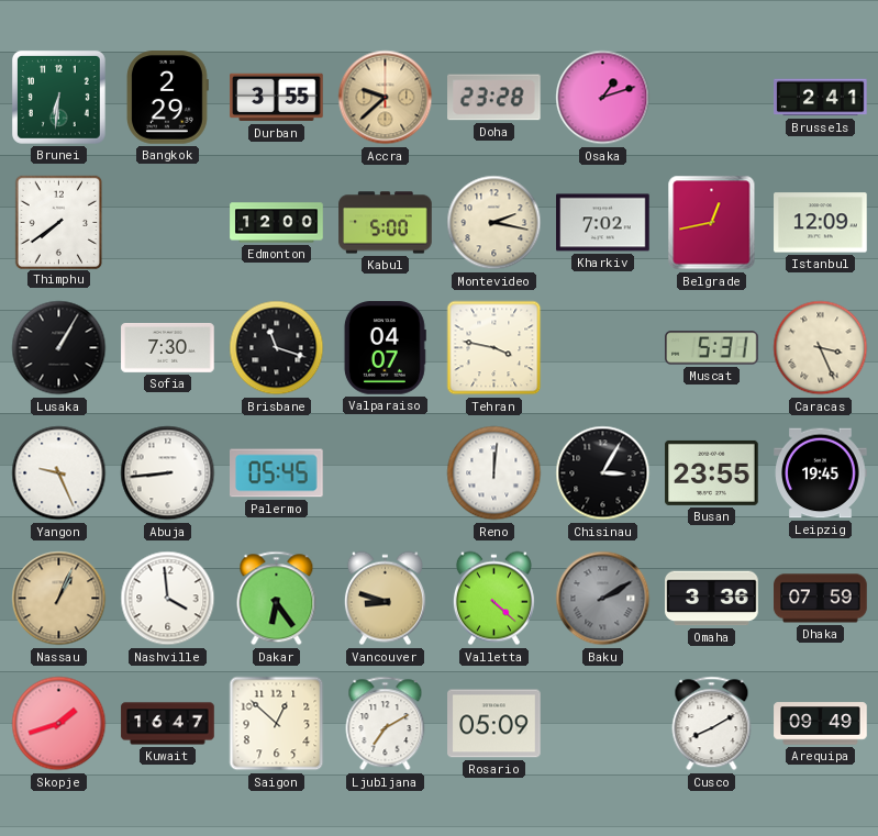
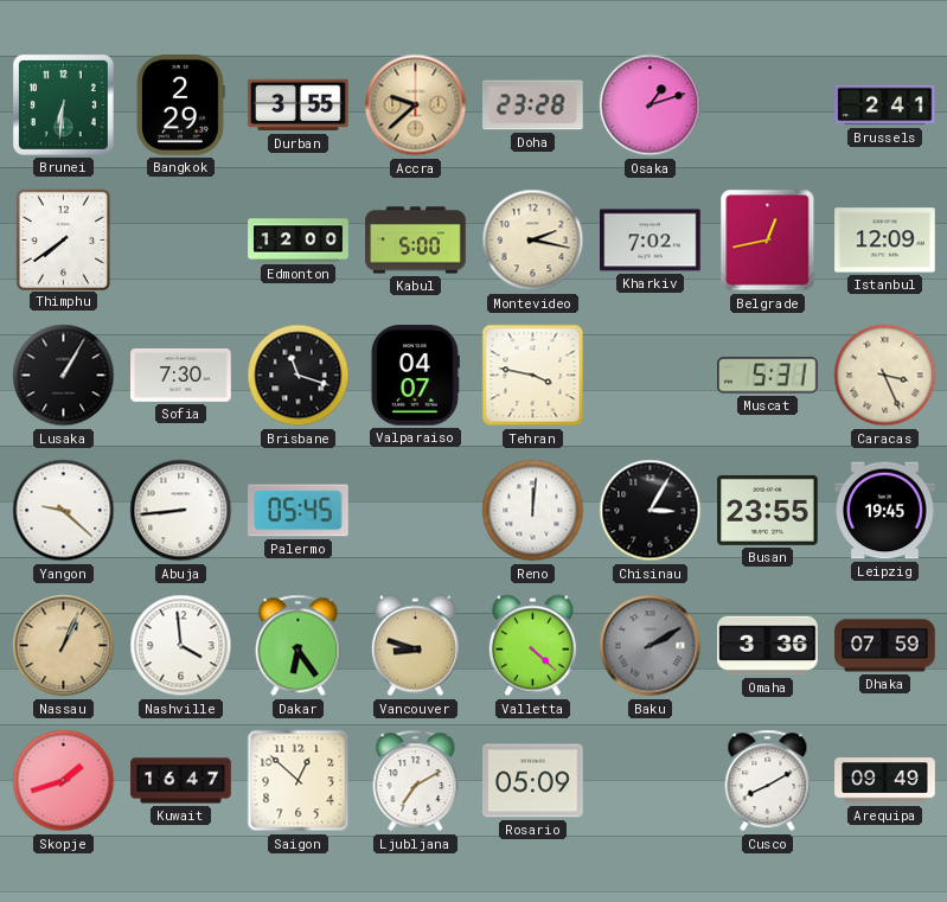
Yangon: 9:26 -> 9:22
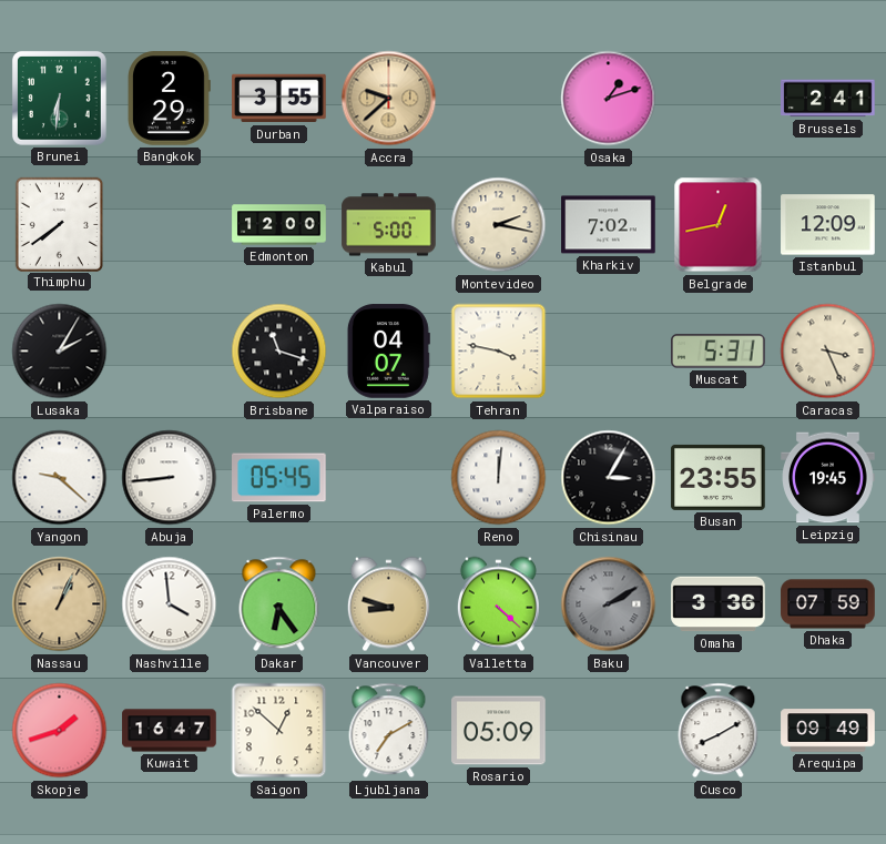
Doha: 23:28 -> none
Lusaka: 1:05 -> 2:05
Sofia: 7:30 -> none
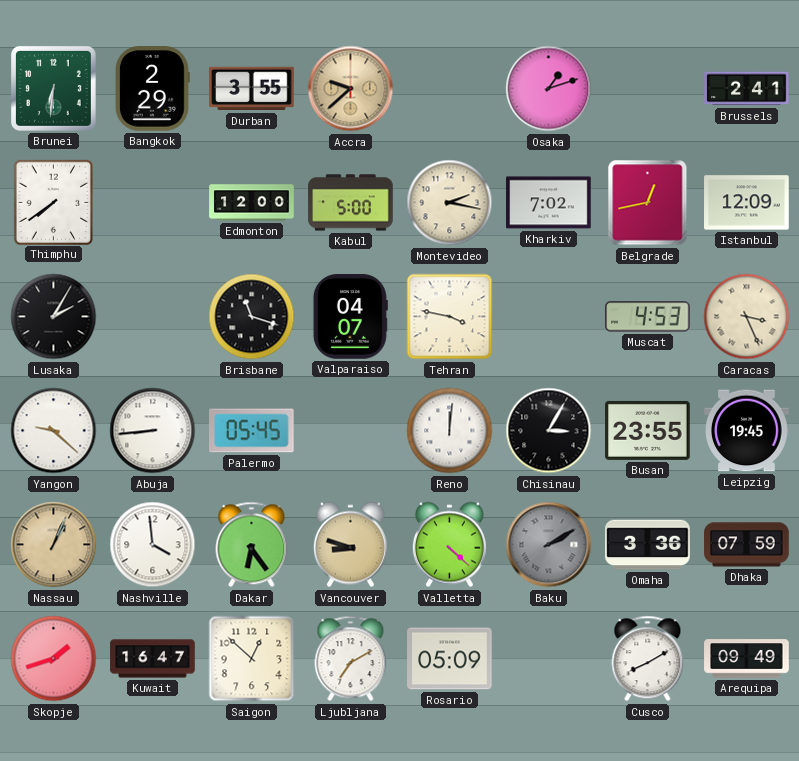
Muscat: 5:31 -> 4:53
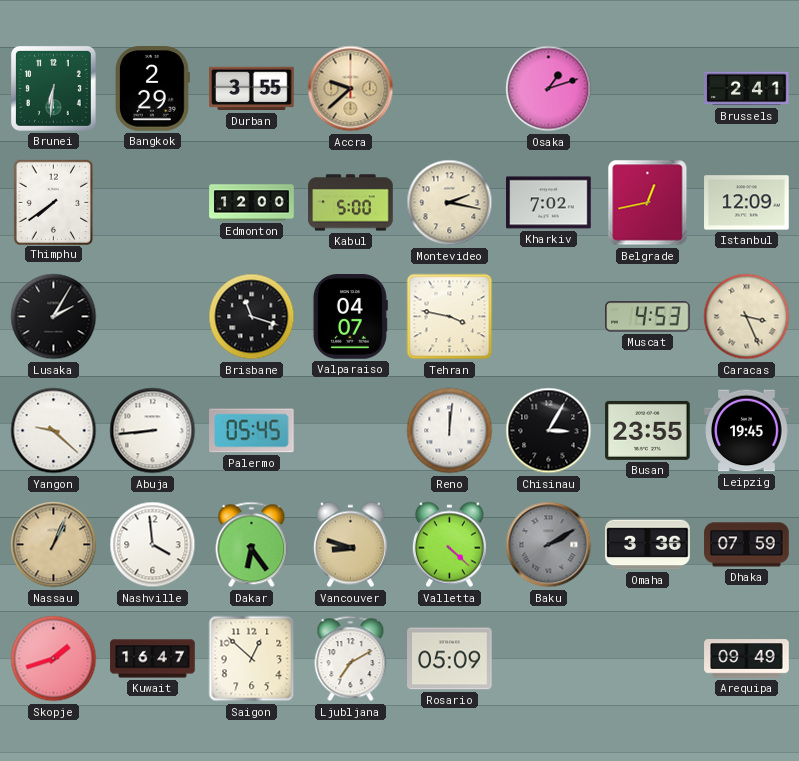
Cusco: 8:10 -> none
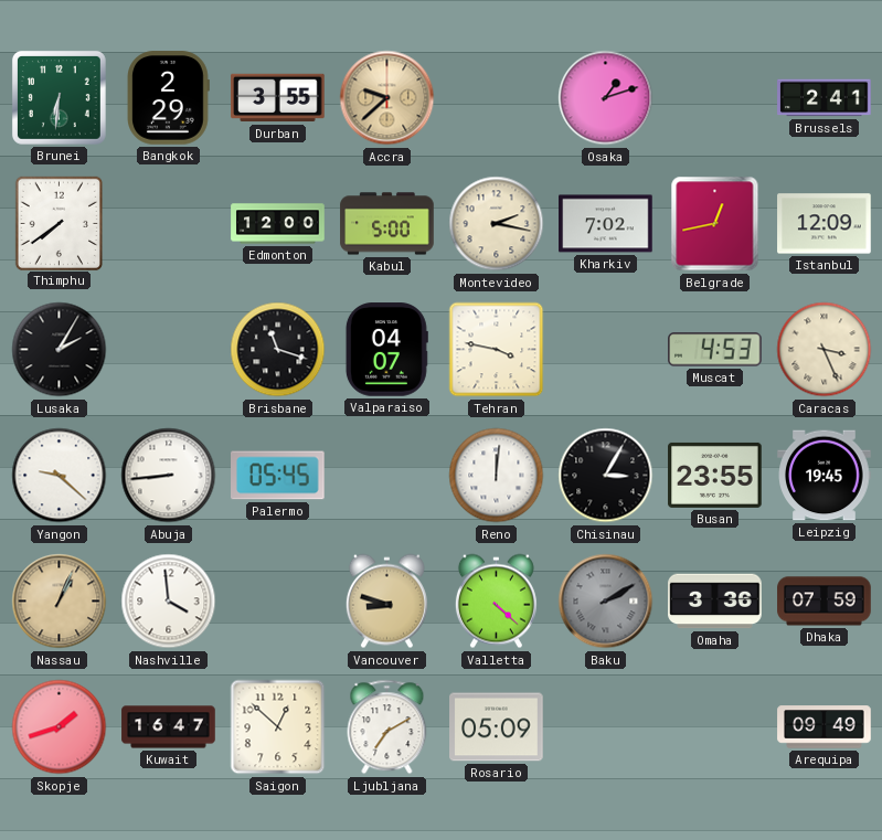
Dakar: 6:24 -> none
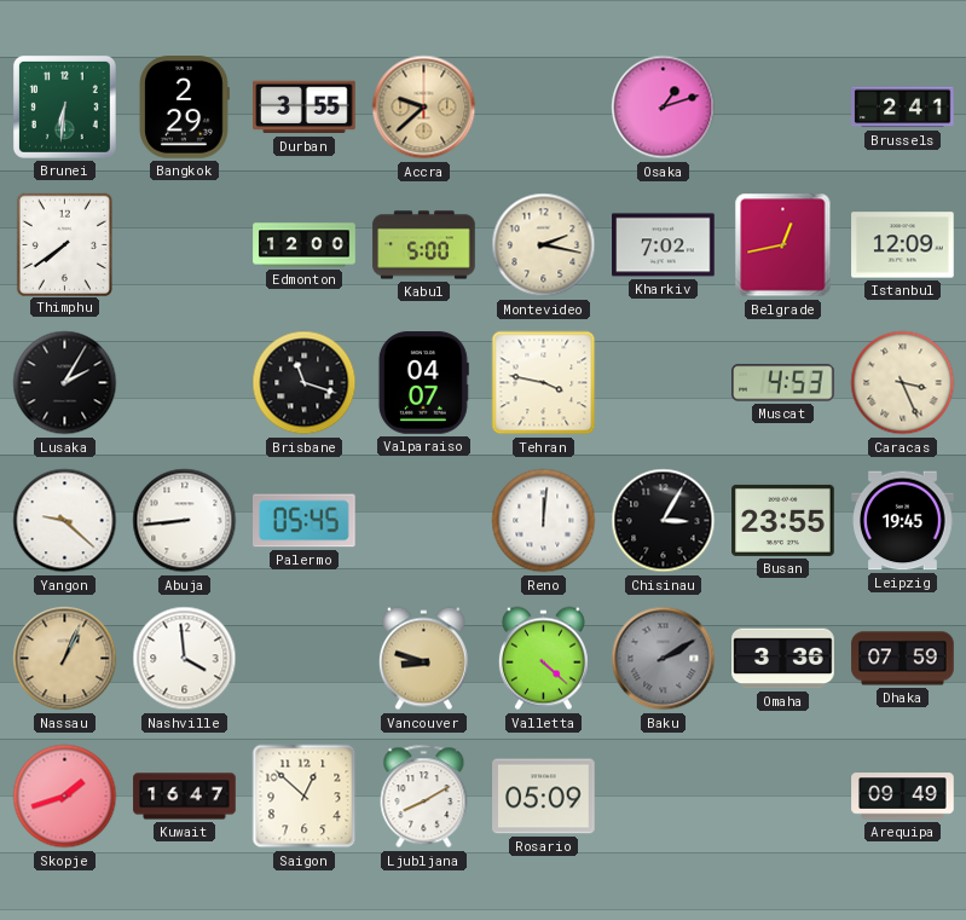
Ljubljana: 7:10 -> 8:10
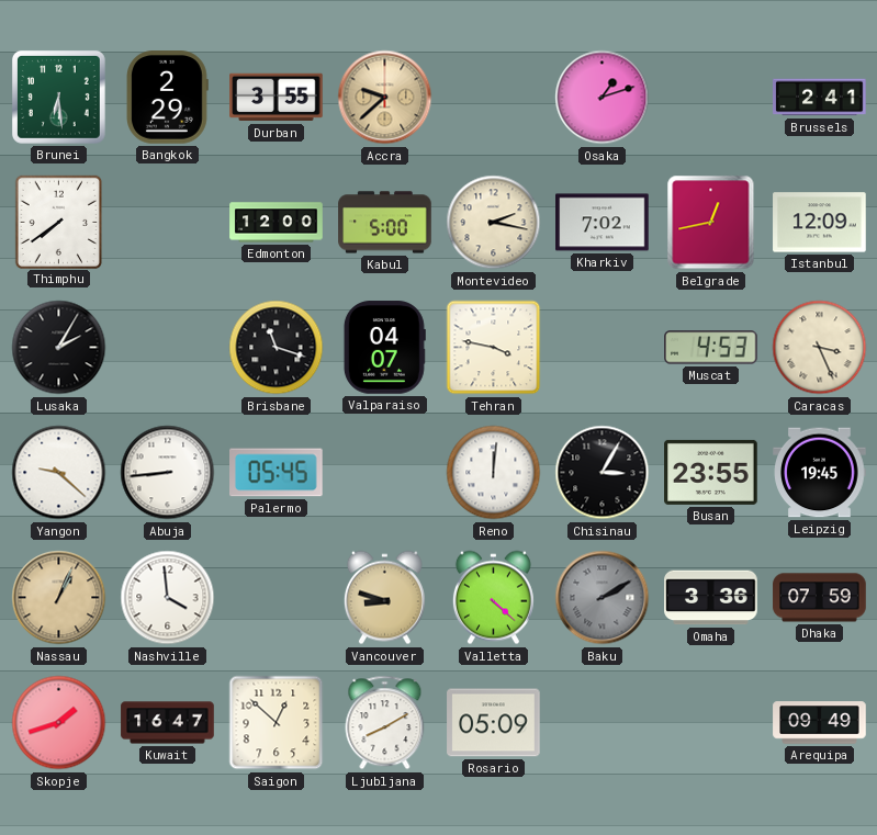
Brunei: 6:31 -> 6:29
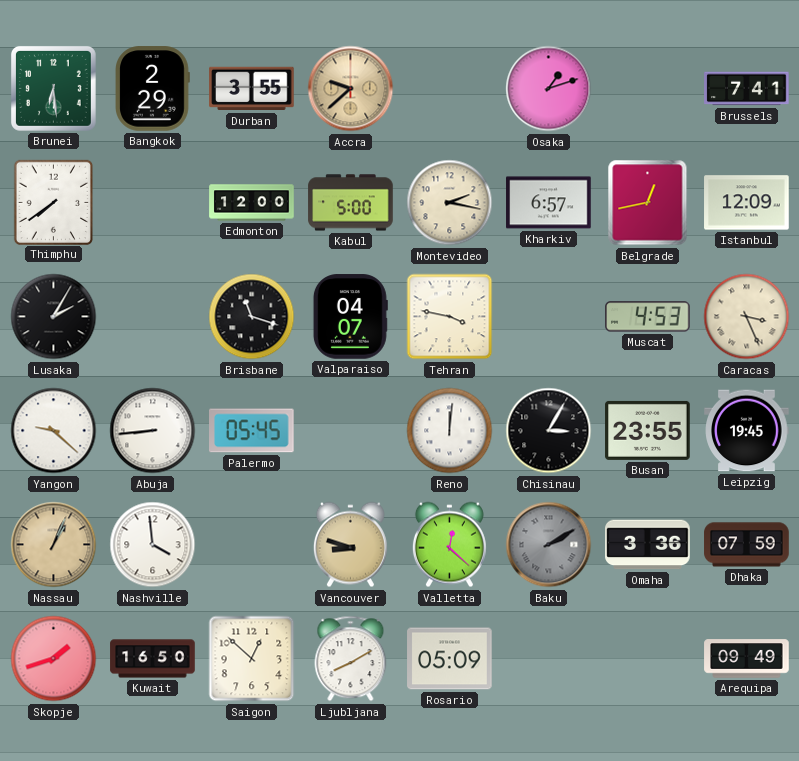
Brussels: 2:41 -> 7:41
Kharkiv: 7:02 -> 6:57
Valletta: 4:22 -> 12:22
Kuwait: 16:47 -> 16:50
